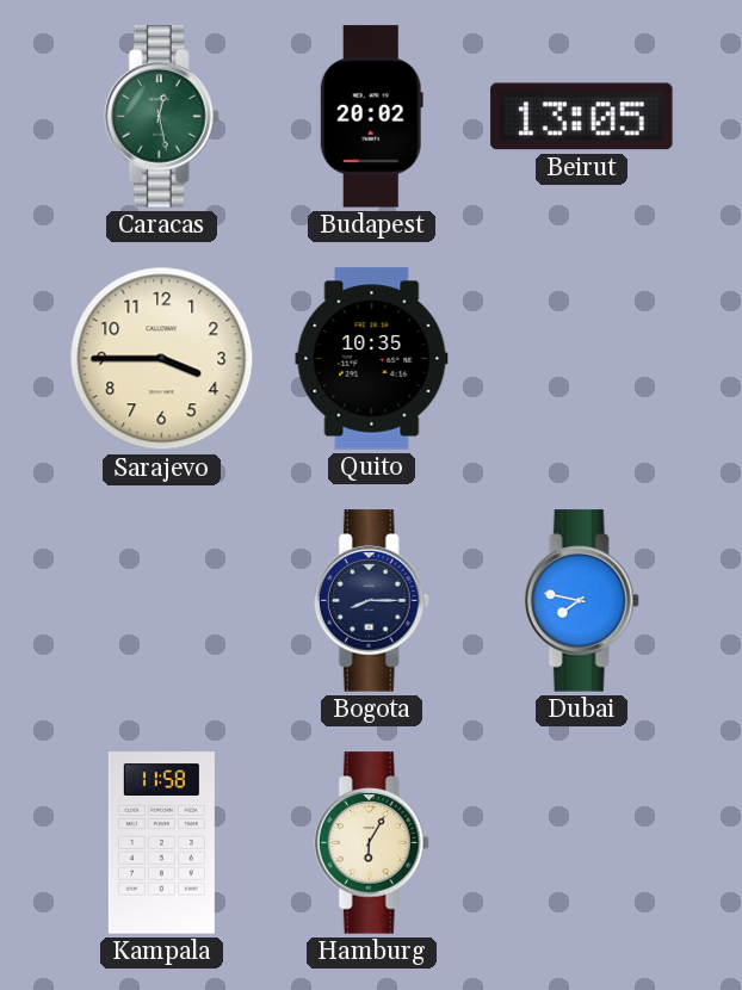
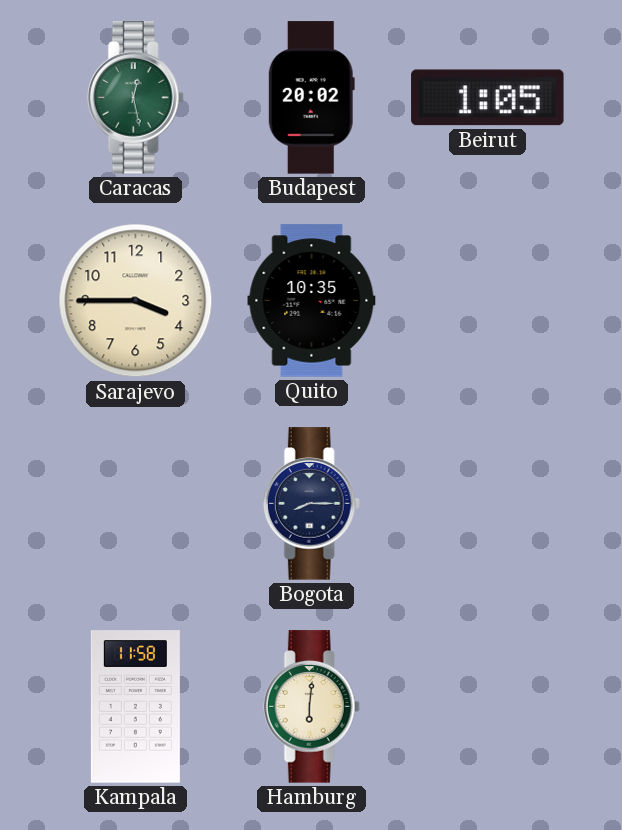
Beirut: 13:05 -> 1:05
Dubai: 7:47 -> none
Hamburg: 6:05 -> 6:01
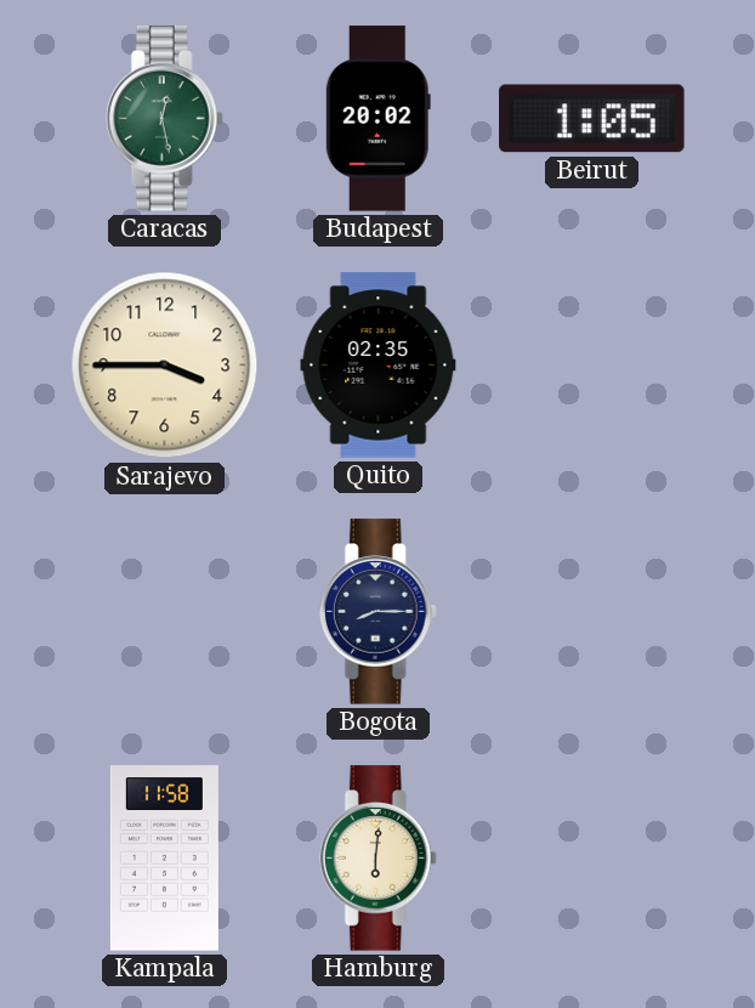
Quito: 10:35 -> 02:35
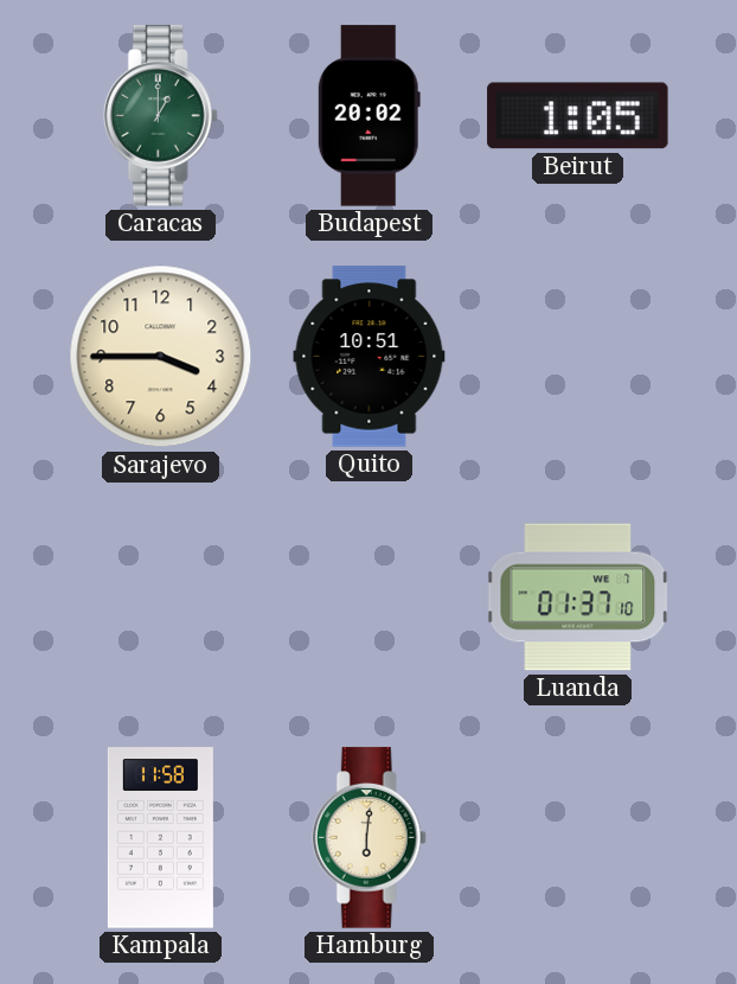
Caracas: 12:28 -> 1:00
Quito: 02:35 -> 10:51
Bogota: 8:15 -> none
Luanda: none -> 01:37
